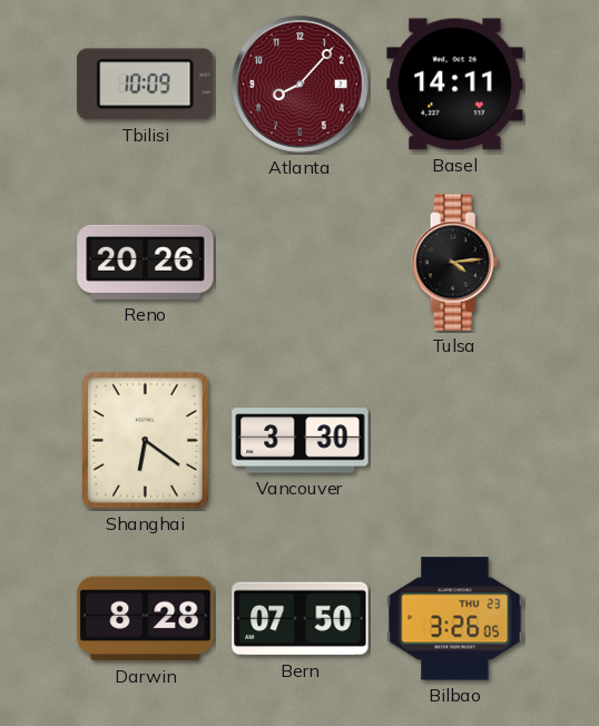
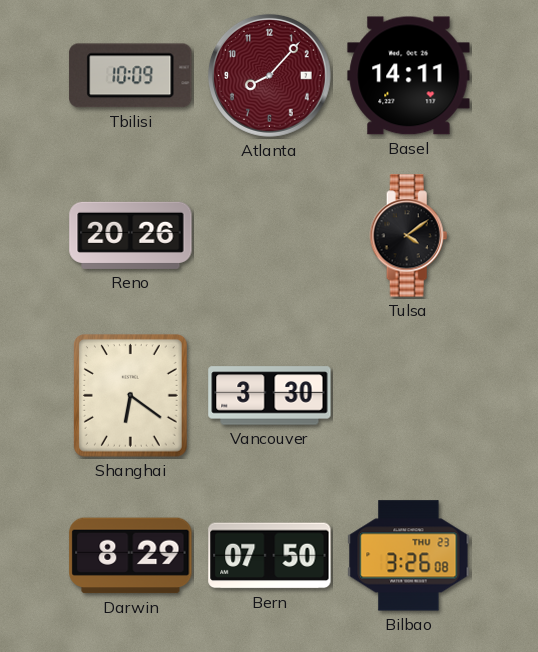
Tulsa: 4:14 -> 4:09
Darwin: 8:28 -> 8:29
Bilbao: 3:26:05 -> 3:26:08
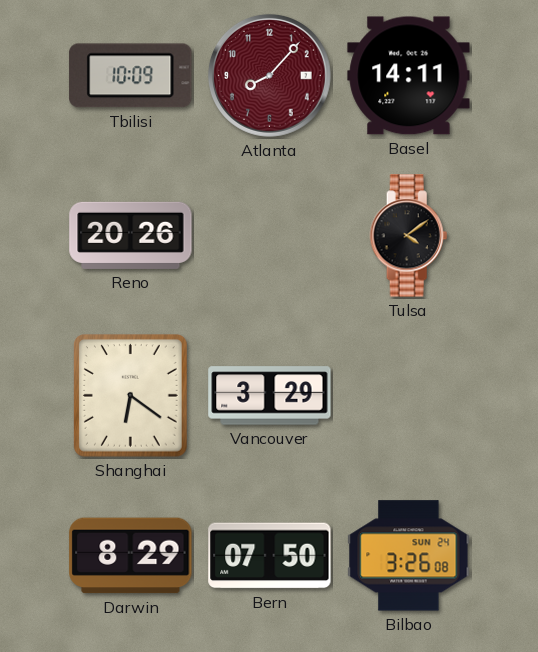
Vancouver: 3:30 -> 3:29
Bilbao date: THU 23 -> SUN 24
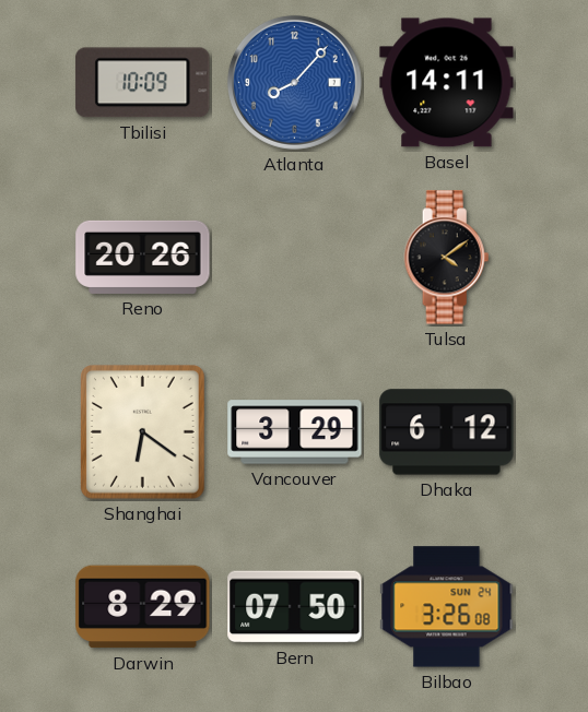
Atlanta dial: burgundy -> blue
Dhaka: none -> 6:12
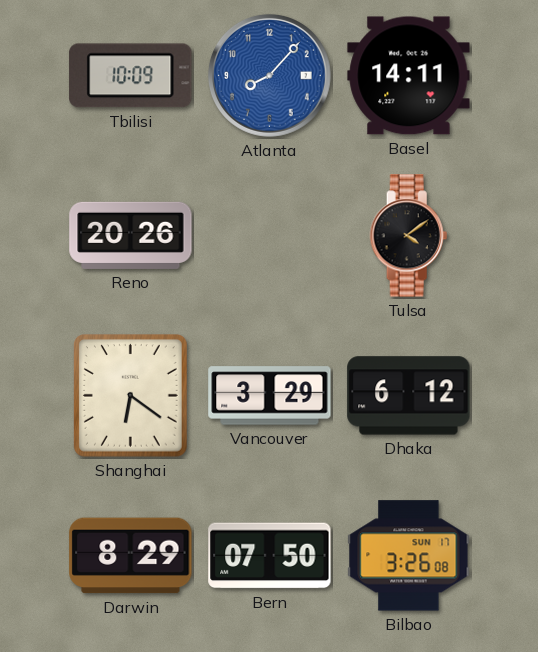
Bilbao date: SUN 24 -> SUN 17
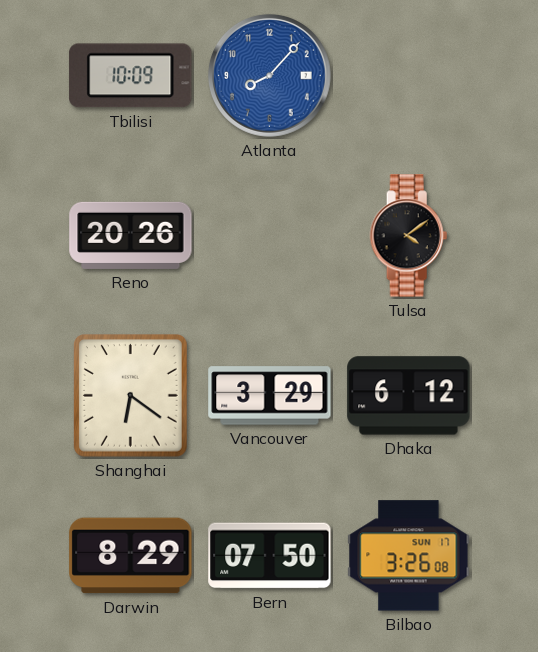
Basel: 14:11 -> none
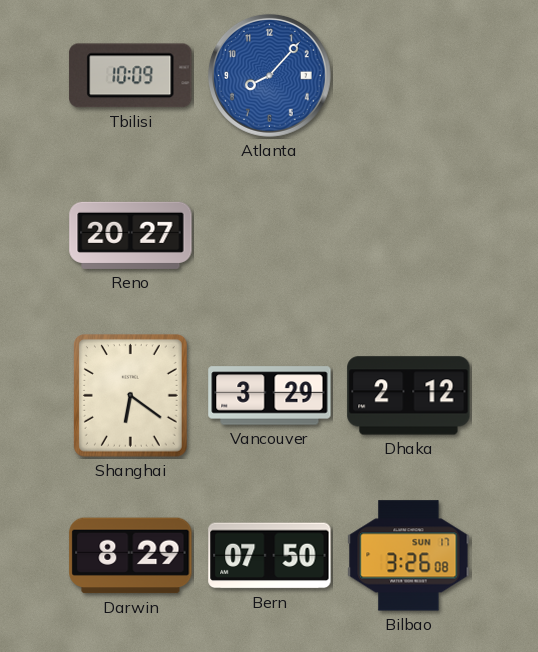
Reno: 20:26 -> 20:27
Tulsa: 4:09 -> none
Dhaka: 6:12 -> 2:12
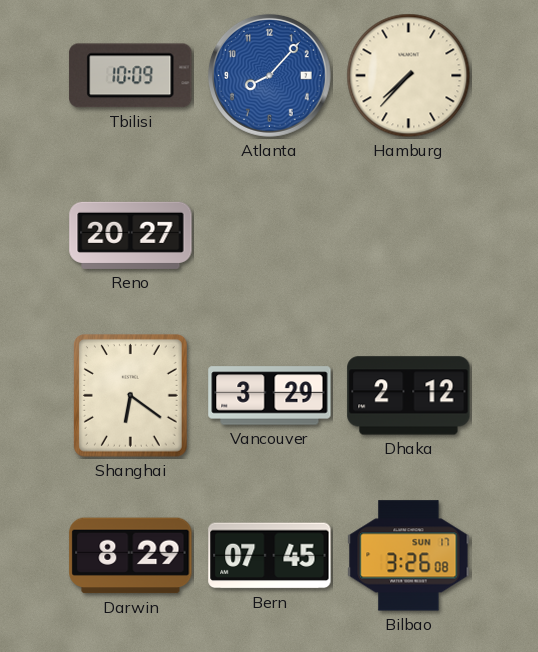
Hamburg: none -> 7:37
Bern: 07:50 -> 07:45
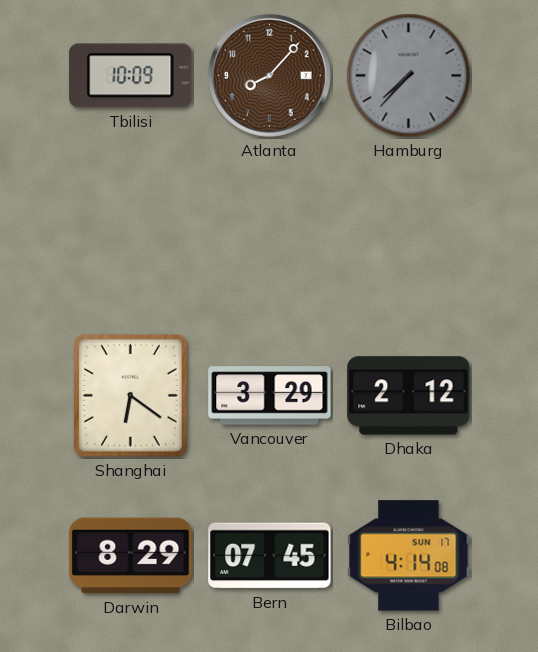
Atlanta dial: blue -> brown
Hamburg dial: cream -> grey
Reno: 20:27 -> none
Bilbao: 3:26 -> 4:14
